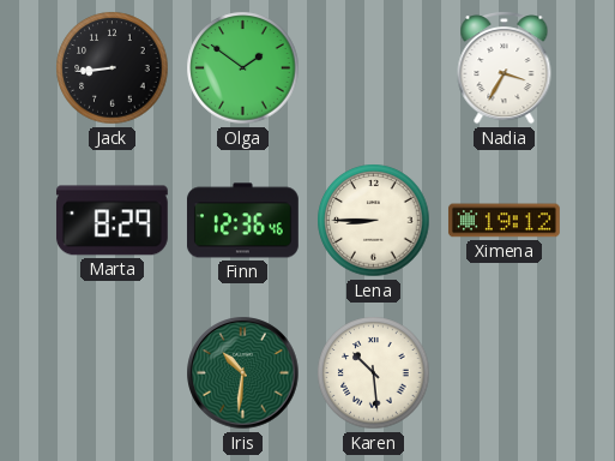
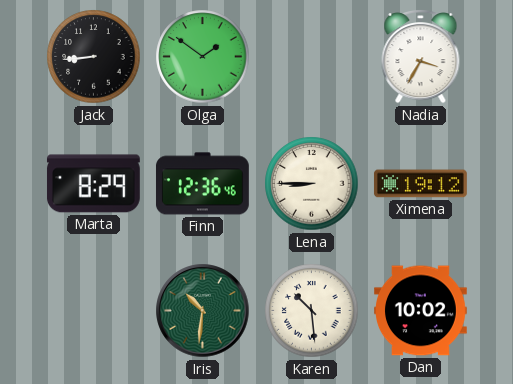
Dan: none -> 10:02
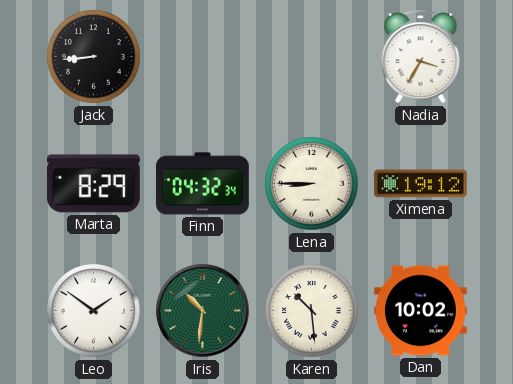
Olga: 1:51 -> none
Finn: 12:36 -> 04:32
Leo: none -> 1:51
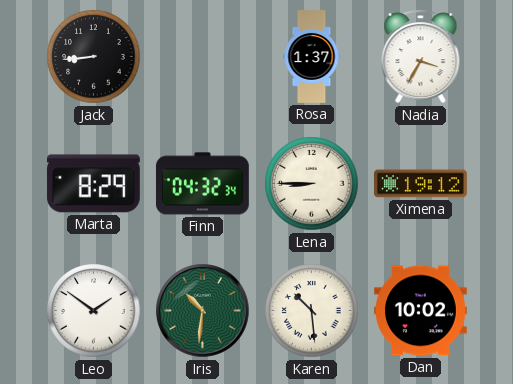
Rosa: none -> 1:37
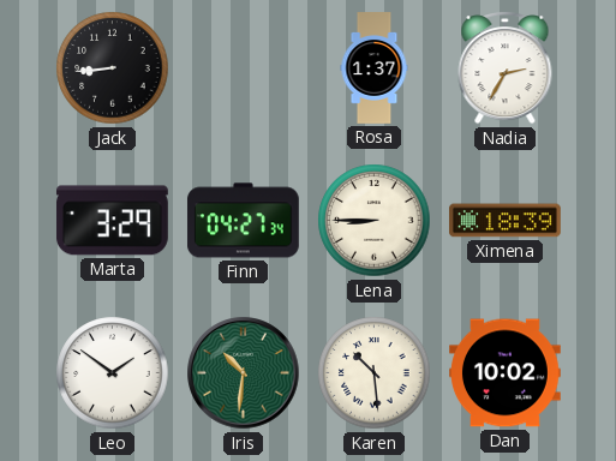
Nadia: 3:35 -> 2:35
Marta: 8:29 -> 3:29
Finn: 04:32 -> 04:27
Ximena: 19:12 -> 18:39
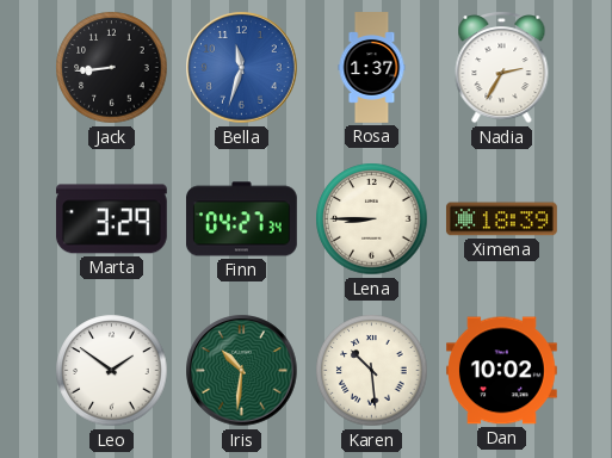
Bella: none -> 11:33
